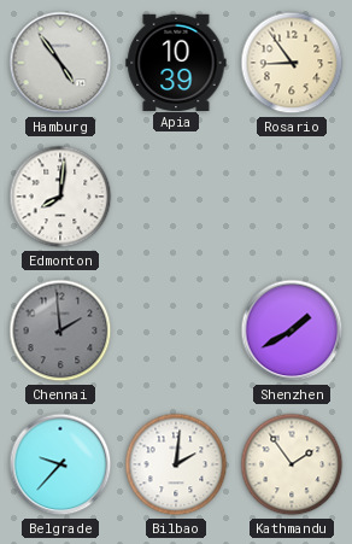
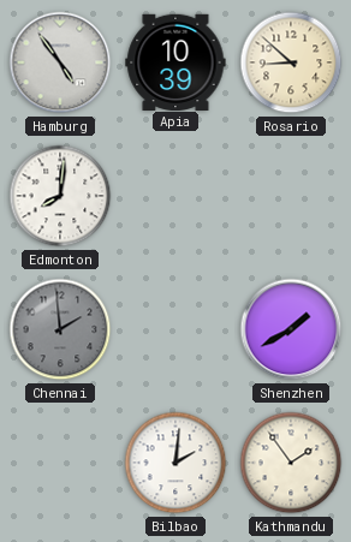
Rosario: 8:54 -> 8:52
Belgrade: 9:37 -> none
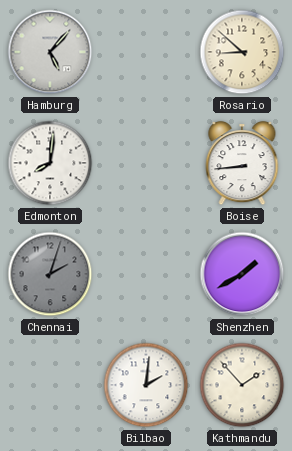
Hamburg: 4:54 -> 5:07
Apia: 10:39 -> none
Boise: none -> 8:44
Chennai: 1:59 -> 2:03
Kathmandu: 1:54 -> 1:53
